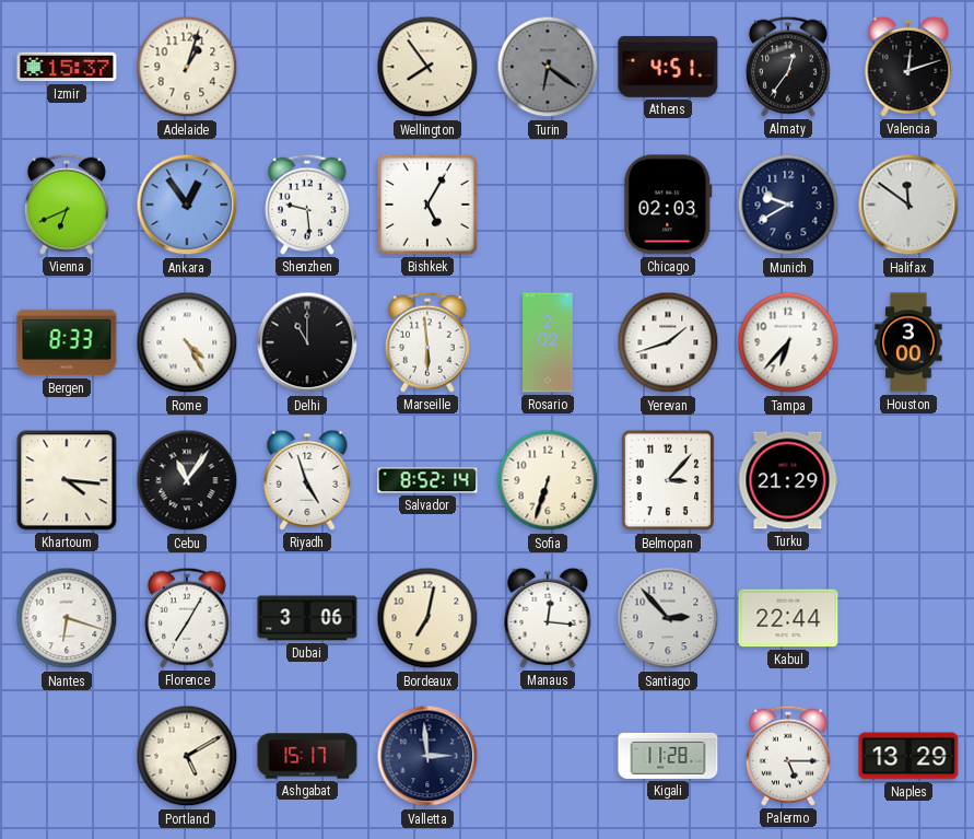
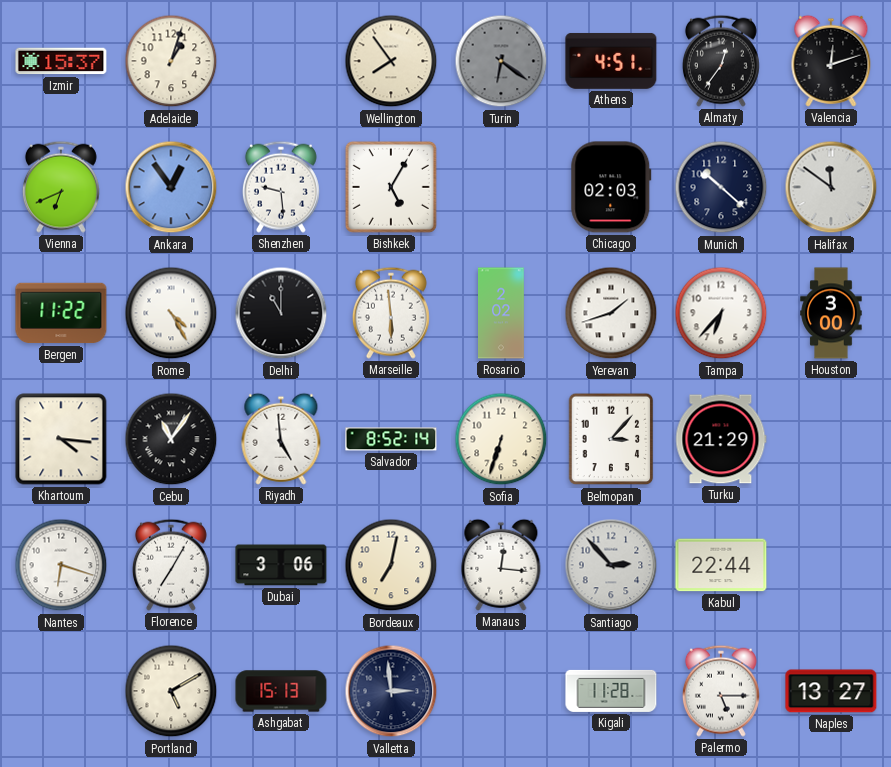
Munich: 9:40 -> 10:22
Bergen: 8:33 -> 11:22
Riyadh: 4:57 -> 4:59
Ashgabat: 15:17 -> 15:13
Naples: 13:29 -> 13:27
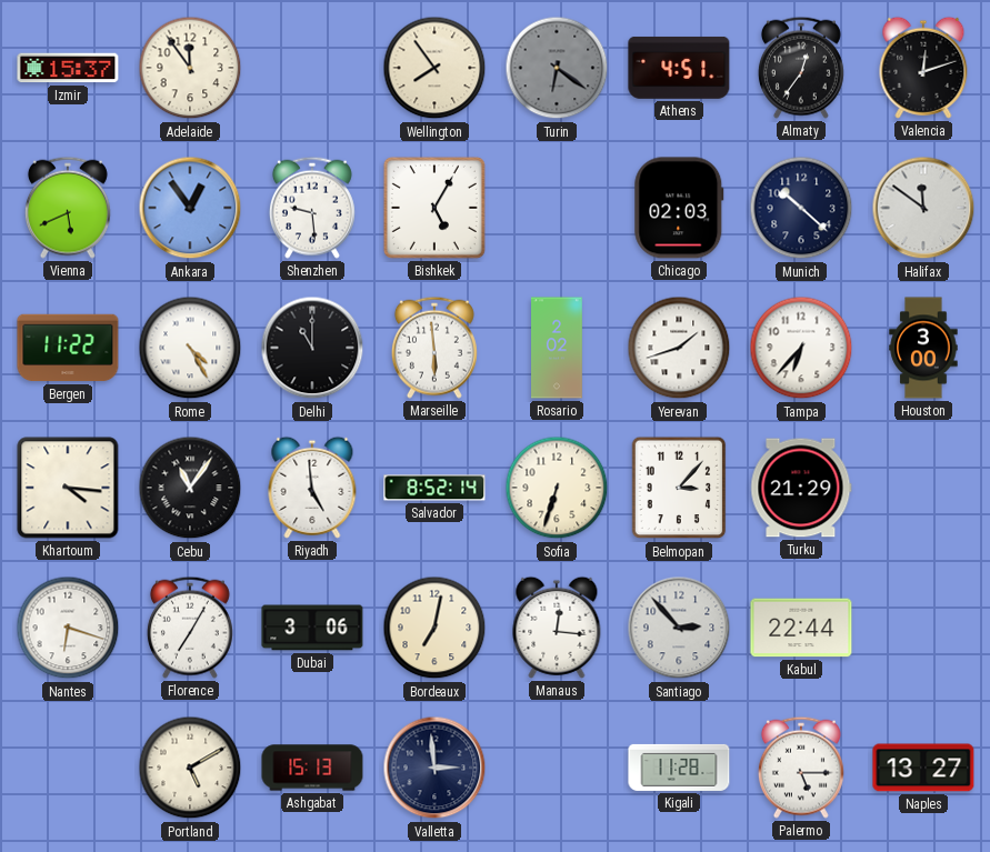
Adelaide: 1:03 -> 11:54
Vienna: 6:41 -> 5:41
